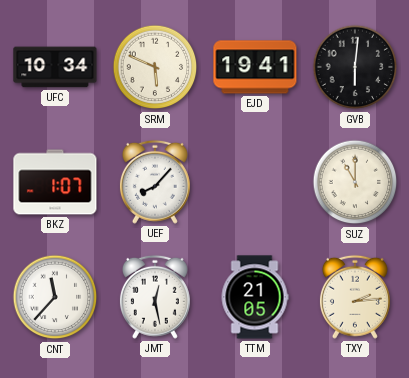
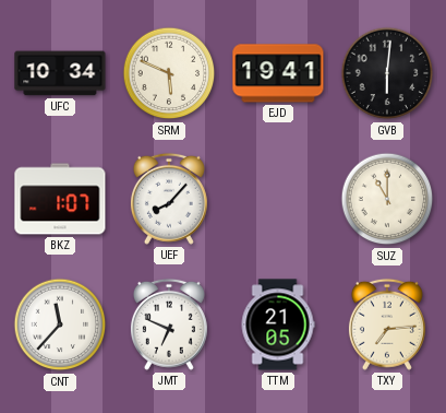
JMT: 12:28 -> 6:49
TXY: 2:14 -> 7:14
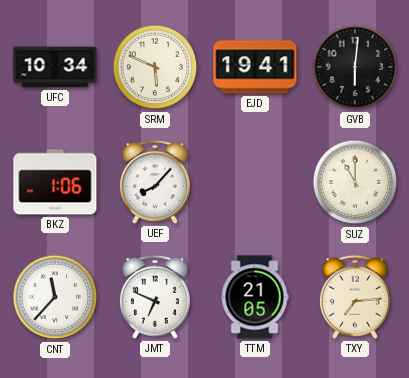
BKZ: 1:07 -> 1:06
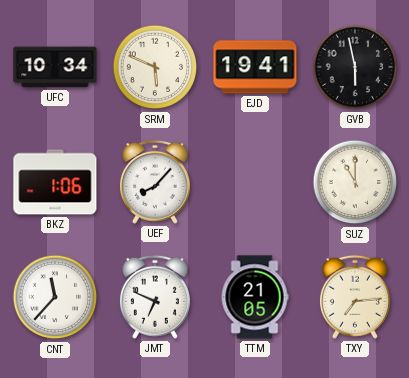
GVB: 6:01 -> 5:58
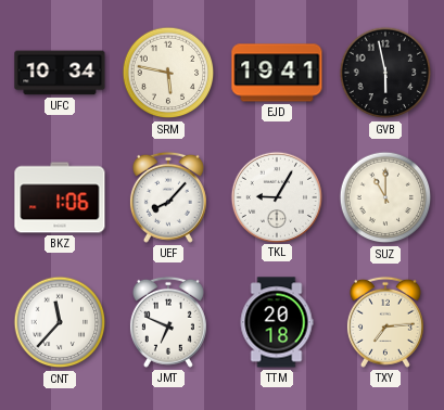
SRM: 5:49 -> 5:47
TKL: none -> 9:05
TTM: 21:05 -> 20:18
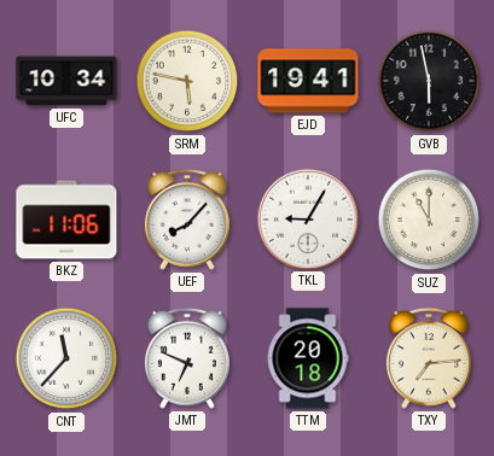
BKZ: 1:06 -> 11:06
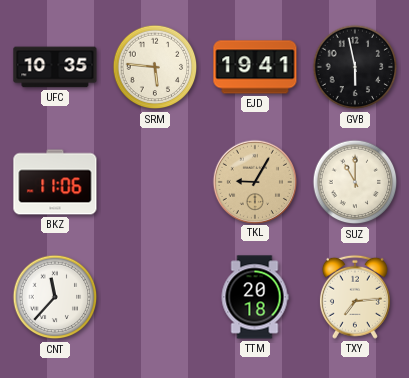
UFC: 10:34 -> 10:35
SRM: 5:47 -> 5:46
UEF: 8:07 -> none
TKL dial: white -> champagne
JMT: 6:49 -> none
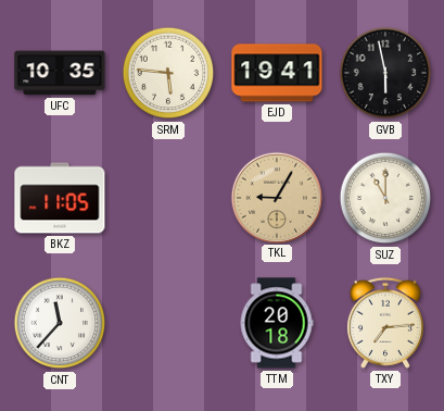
BKZ: 11:06 -> 11:05
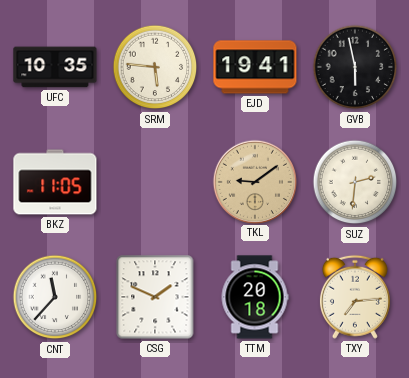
TKL: 9:05 -> 9:09
SUZ: 11:00 -> 2:31
CSG: none -> 1:49
